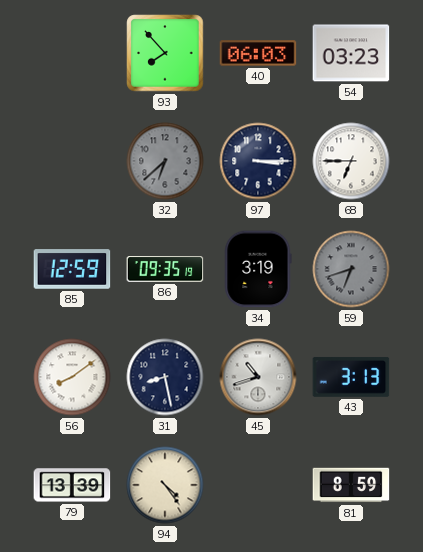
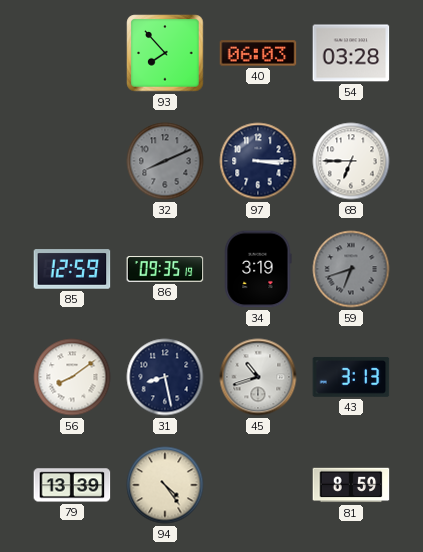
54: 03:23 -> 03:28
32: 6:38 -> 8:11
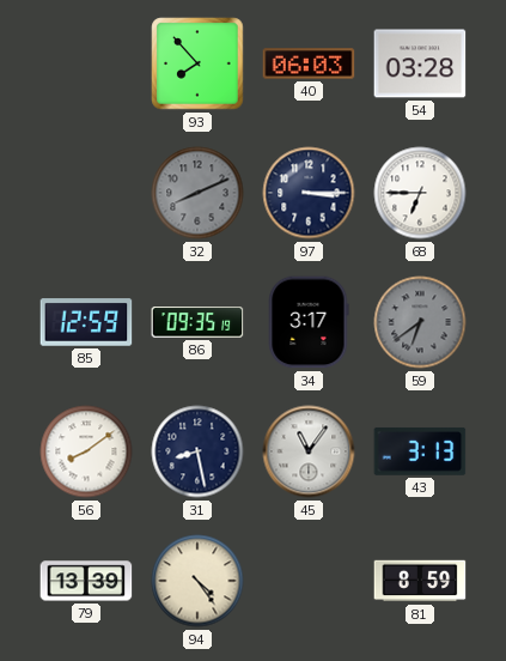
34: 3:19 -> 3:17
59: 6:42 -> 6:39
45: 10:42 -> 11:06
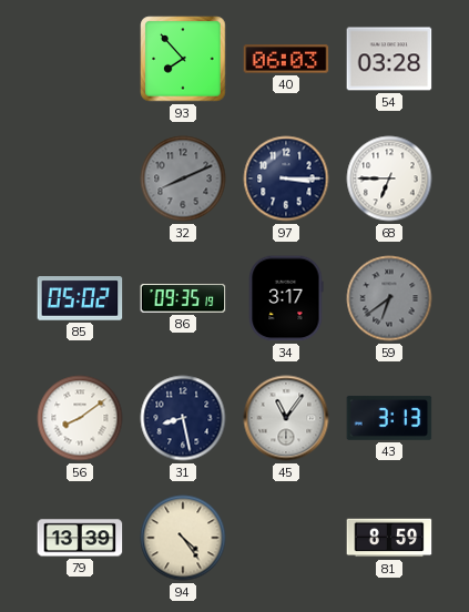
85: 12:59 -> 05:02
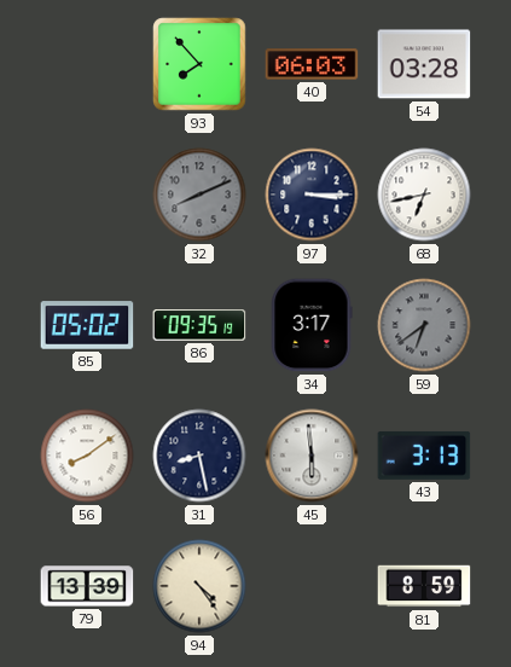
68: 6:45 -> 6:43
45: 11:06 -> 5:59
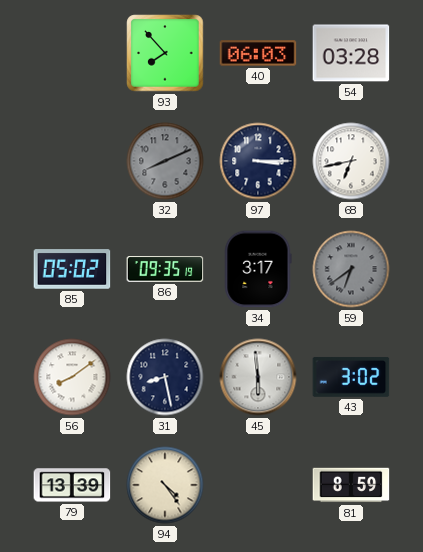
43: 3:13 -> 3:02
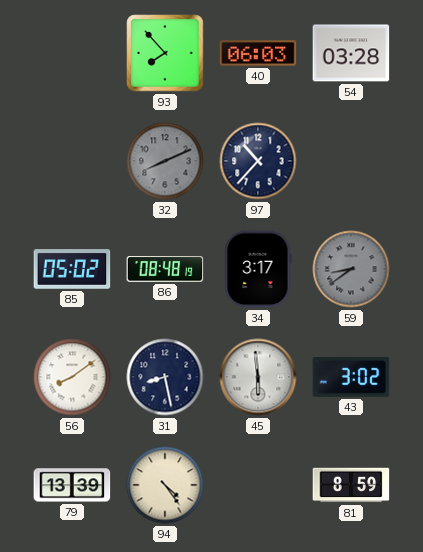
97: 3:15 -> 10:37
68: 6:43 -> none
86: 09:35 -> 08:48
59: 6:39 -> 8:39
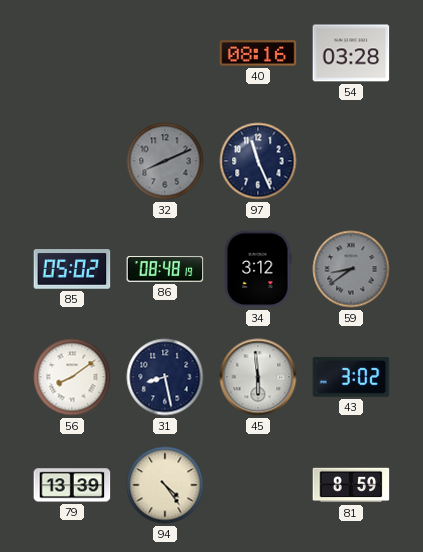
93: 7:53 -> none
40: 06:03 -> 08:16
97: 10:37 -> 11:26
34: 3:17 -> 3:12
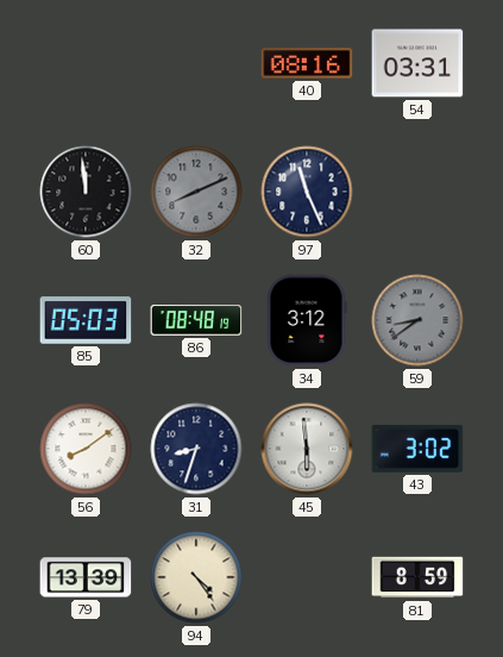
54: 03:28 -> 03:31
60: none -> 11:59
85: 05:02 -> 05:03
31: 8:28 -> 8:33
